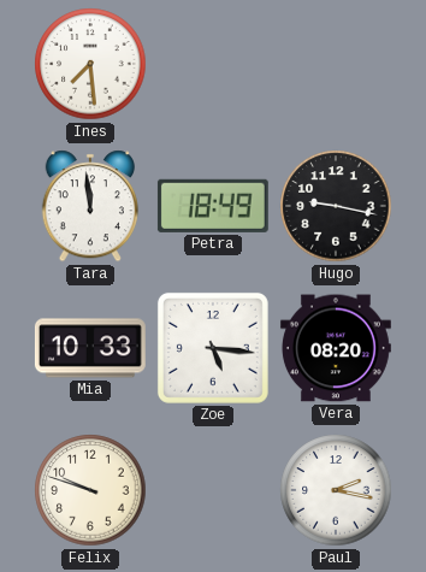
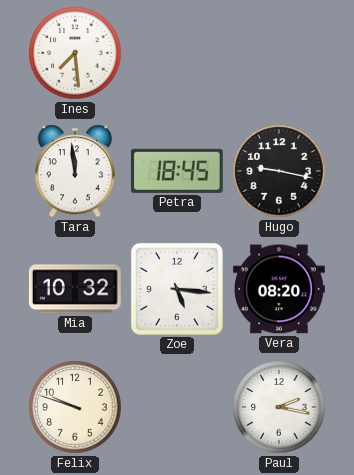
Petra: 18:49 -> 18:45
Mia: 10:33 -> 10:32
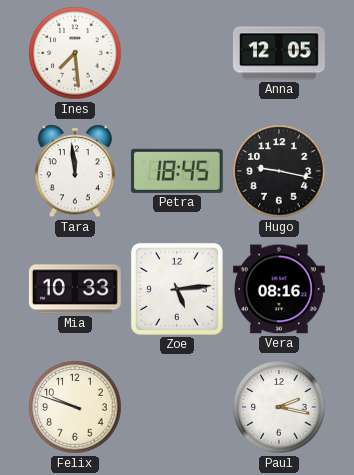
Anna: none -> 12:05
Mia: 10:32 -> 10:33
Zoe: 5:16 -> 5:14
Vera: 08:20 -> 08:16
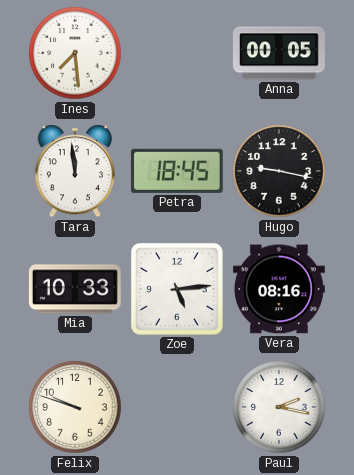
Anna: 12:05 -> 00:05
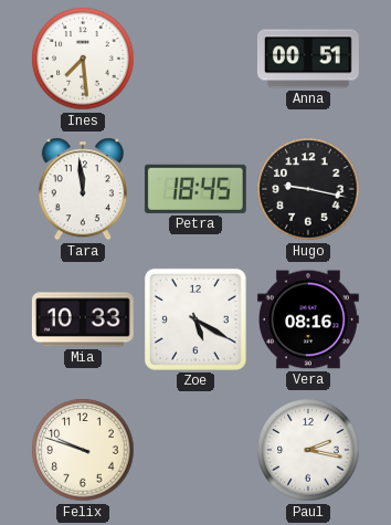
Anna: 00:05 -> 00:51
Zoe: 5:14 -> 5:20
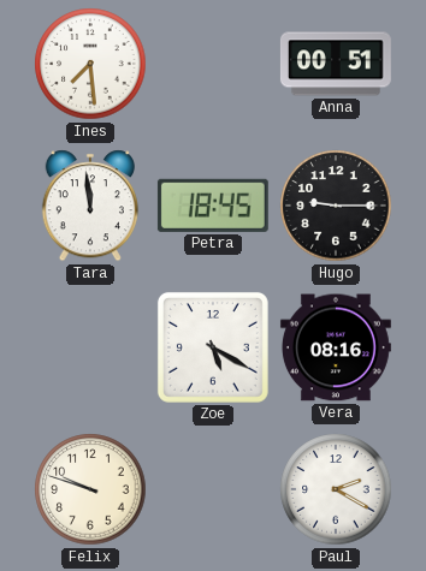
Hugo: 9:17 -> 9:15
Mia: 10:33 -> none
Paul: 2:17 -> 2:20
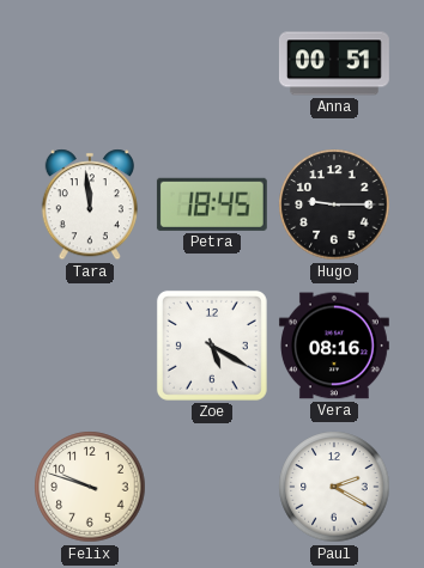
Ines: 7:29 -> none
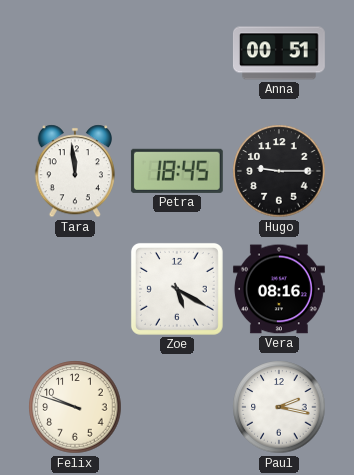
Paul: 2:20 -> 2:17
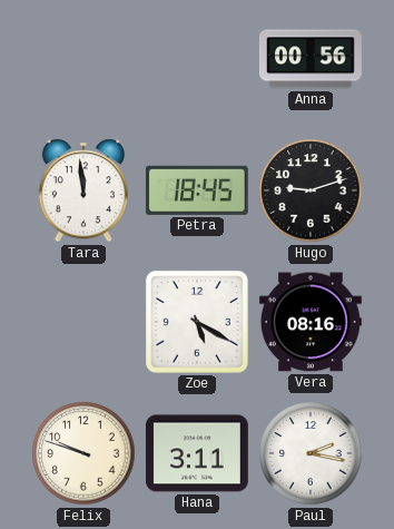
Anna: 00:51 -> 00:56
Hugo: 9:15 -> 9:12
Hana: none -> 3:11
